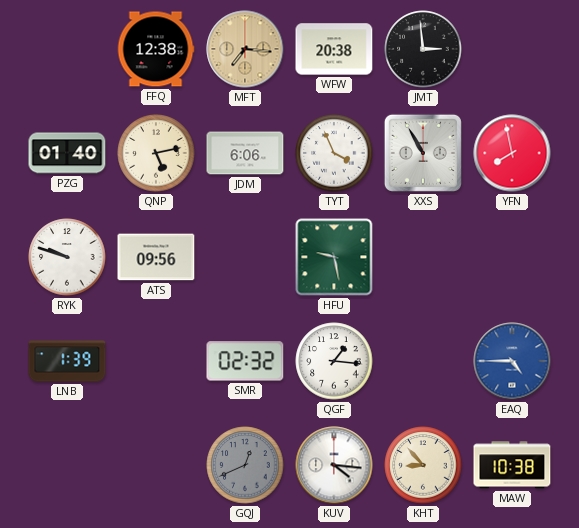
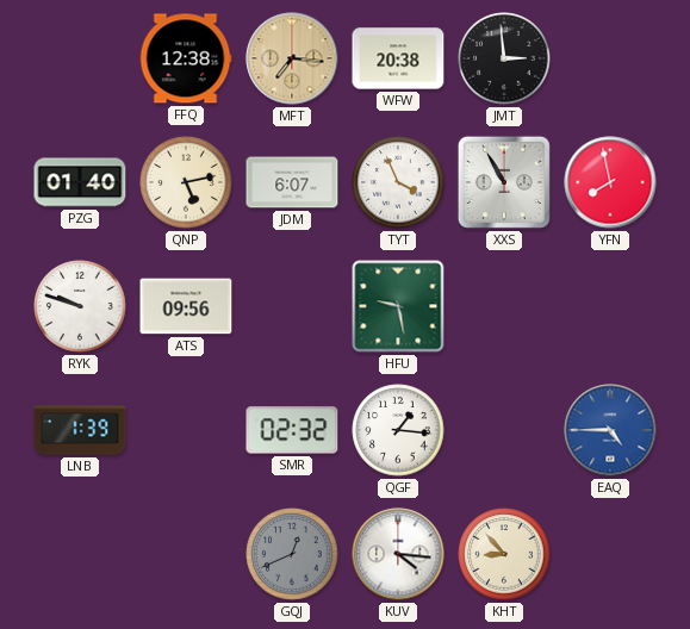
JDM: 6:06 -> 6:07
MAW: 10:38 -> none
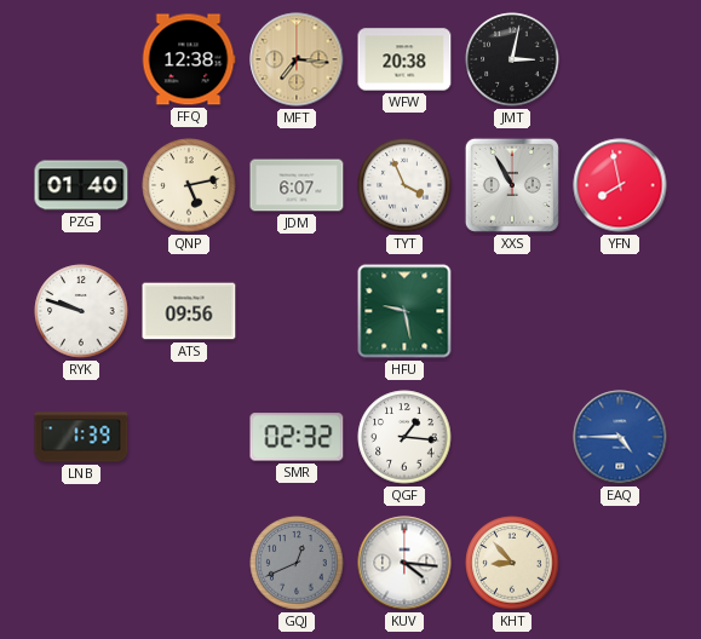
JMT: 2:59 -> 3:02
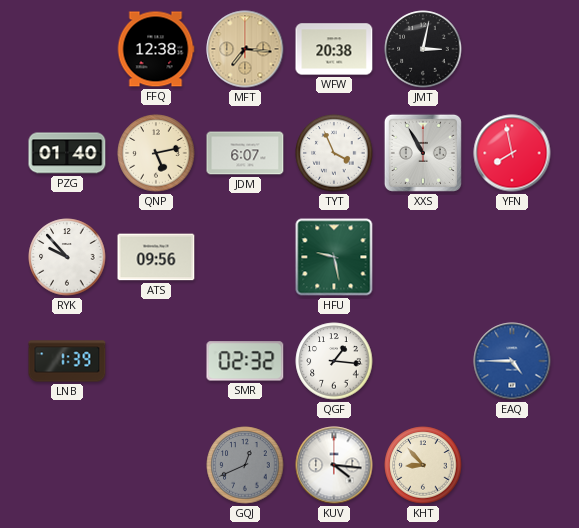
RYK: 9:48 -> 9:53
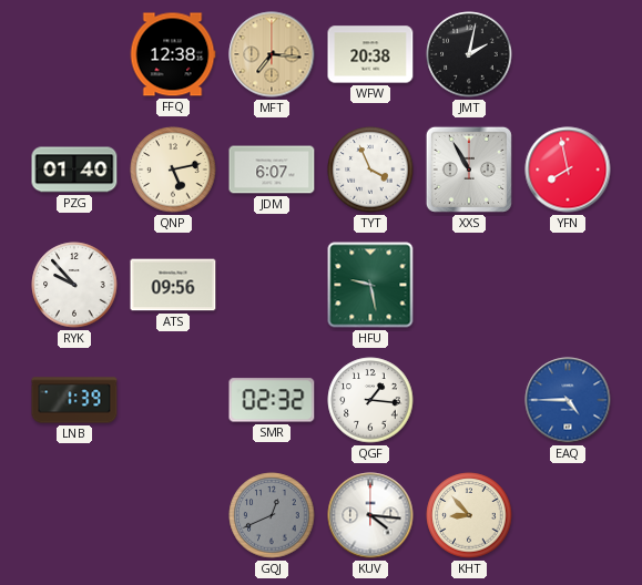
JMT: 3:02 -> 2:02
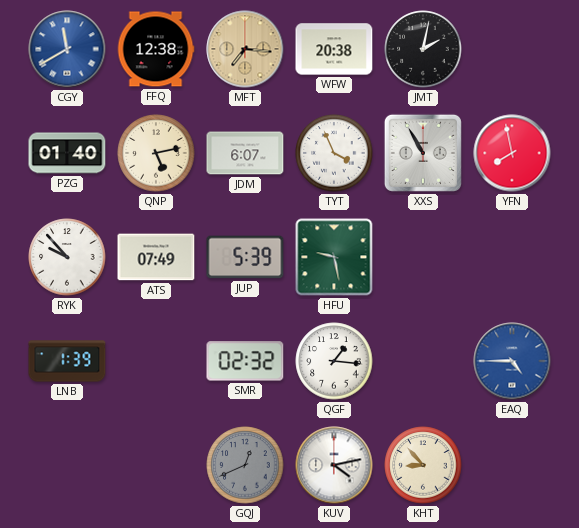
CGY: none -> 11:40
ATS: 09:56 -> 07:49
JUP: none -> 5:39
KUV: 4:16 -> 4:13
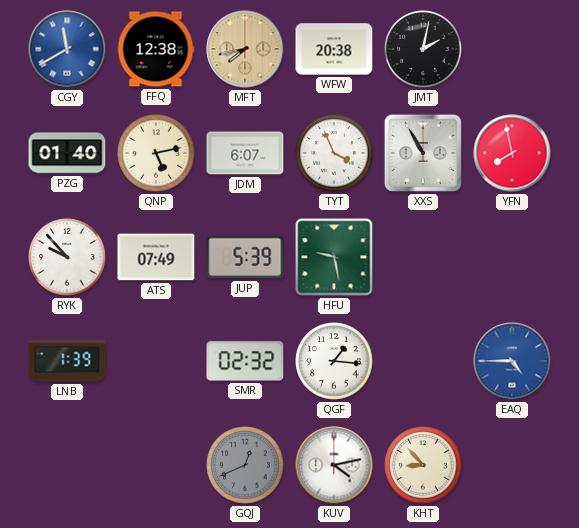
MFT: 7:16 -> 7:43
